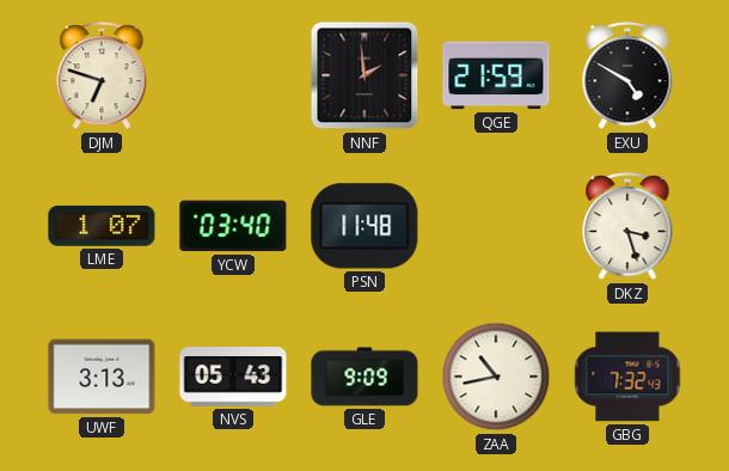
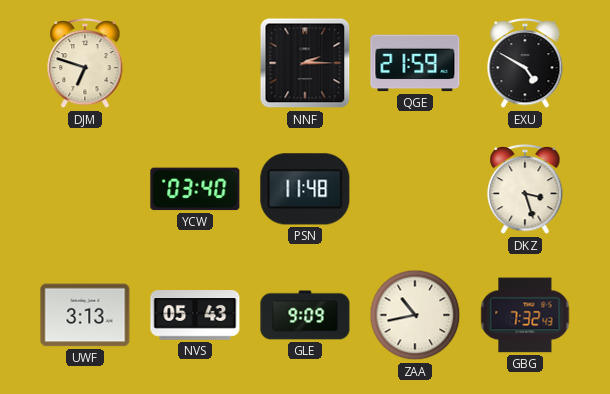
NNF: 1:59 -> 2:15
LME: 1:07 -> none
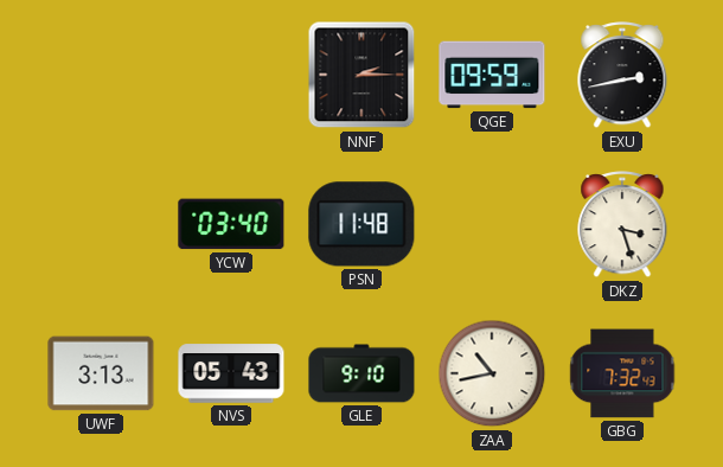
DJM: 6:48 -> none
QGE: 21:59 -> 09:59
EXU: 4:50 -> 2:43
GLE: 9:09 -> 9:10
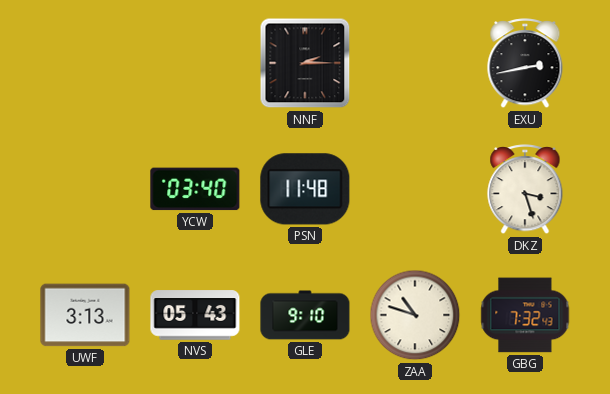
QGE: 09:59 -> none
ZAA: 10:43 -> 10:48
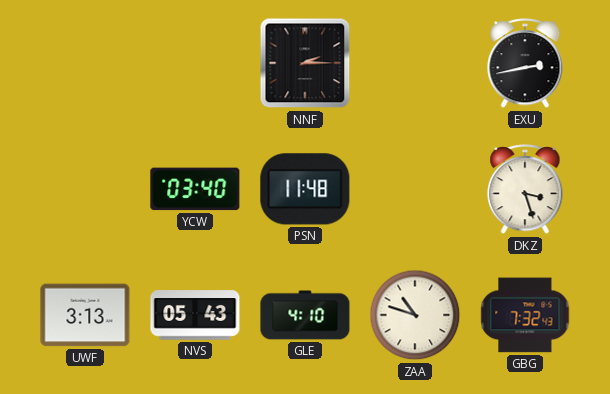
GLE: 9:10 -> 4:10
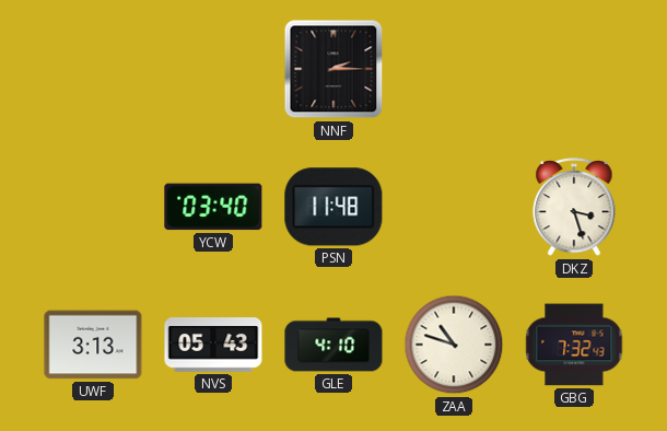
EXU: 2:43 -> none
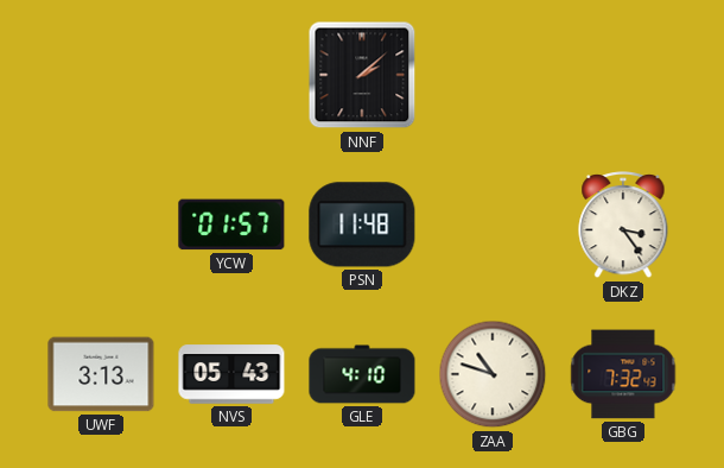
NNF: 2:15 -> 2:08
YCW: 03:40 -> 01:57
DKZ: 3:27 -> 3:24
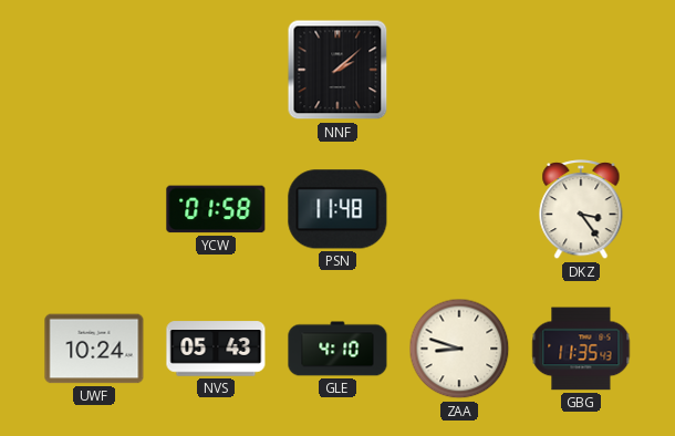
YCW: 01:57 -> 01:58
UWF: 3:13 -> 10:24
ZAA: 10:48 -> 8:48
GBG: 7:32 -> 11:35
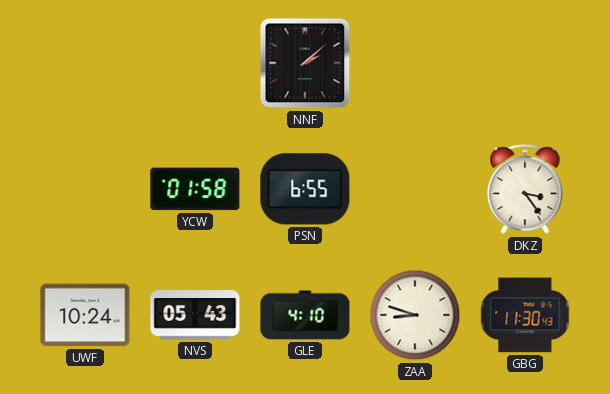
PSN: 11:48 -> 6:55
GBG: 11:35 -> 11:30
